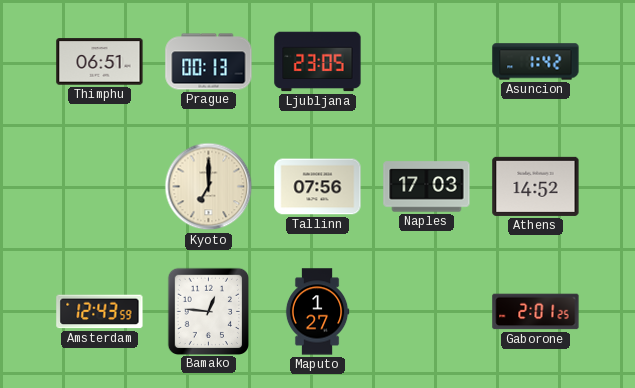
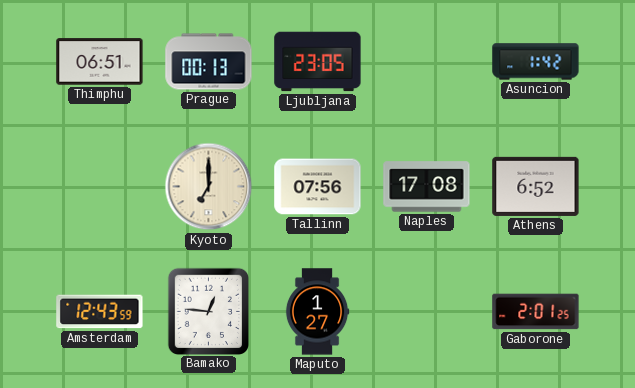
Naples: 17:03 -> 17:08
Athens: 14:52 -> 6:52
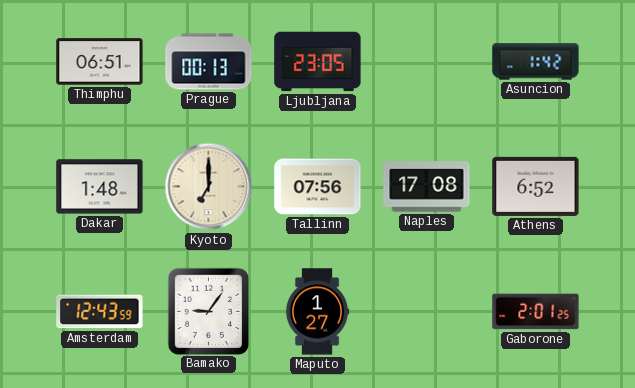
Dakar: none -> 1:48
Bamako: 12:46 -> 9:06
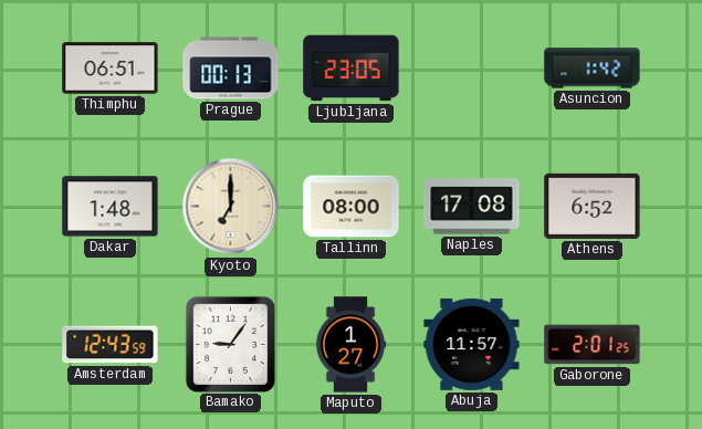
Tallinn: 07:56 -> 08:00
Abuja: none -> 11:57
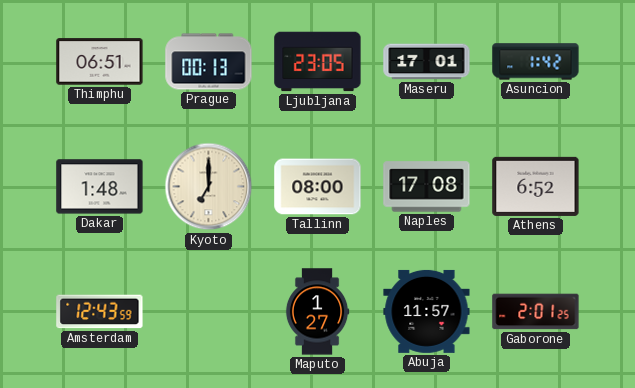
Maseru: none -> 17:01
Bamako: 9:06 -> none
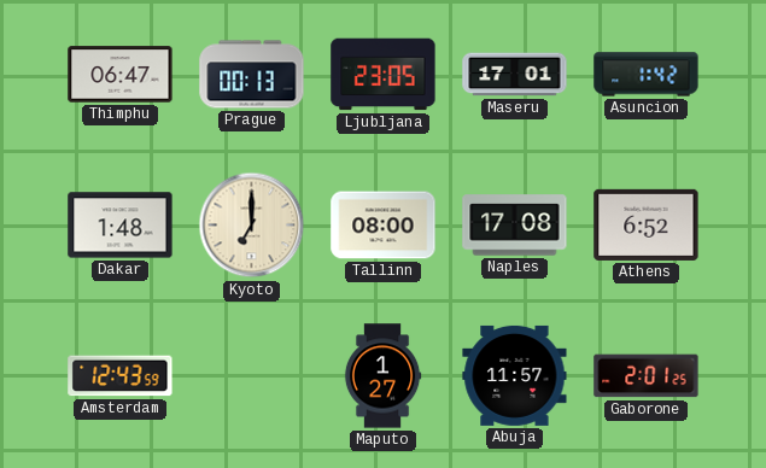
Thimphu: 06:51 -> 06:47
